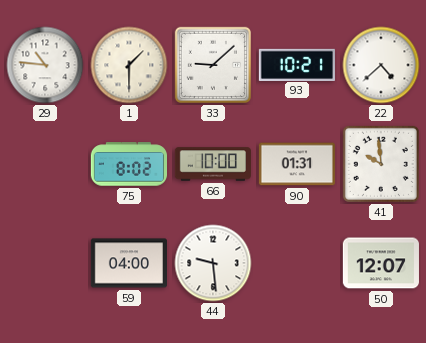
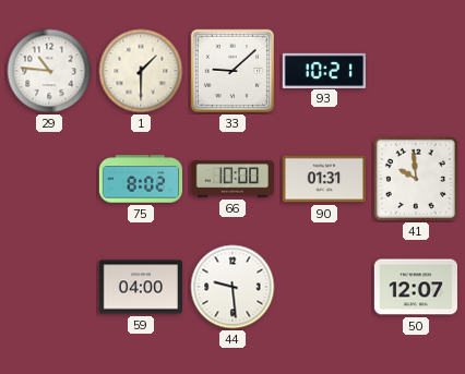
22: 4:38 -> none
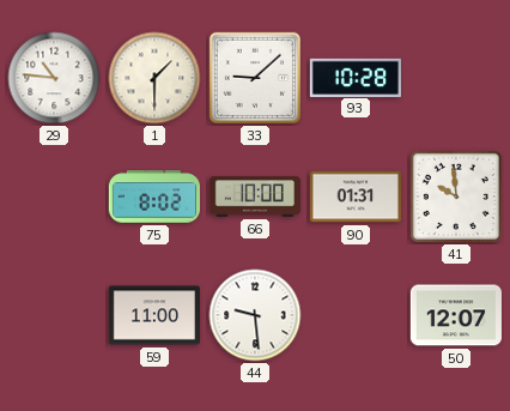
93: 10:21 -> 10:28
59: 04:00 -> 11:00
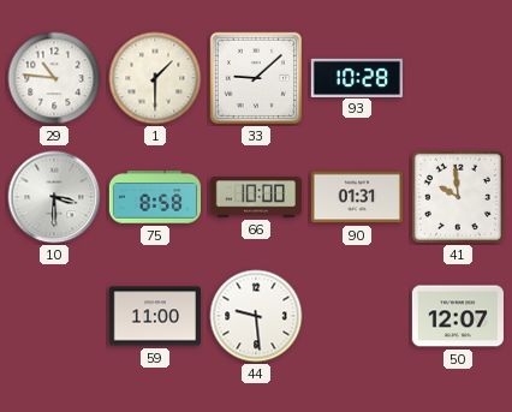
10: none -> 3:30
75: 8:02 -> 8:58
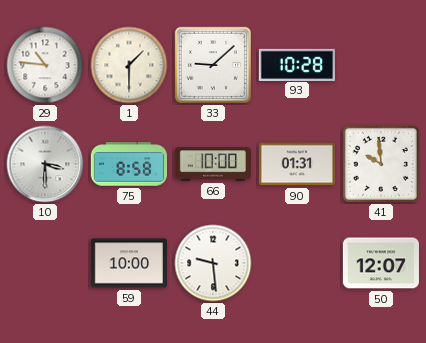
59: 11:00 -> 10:00
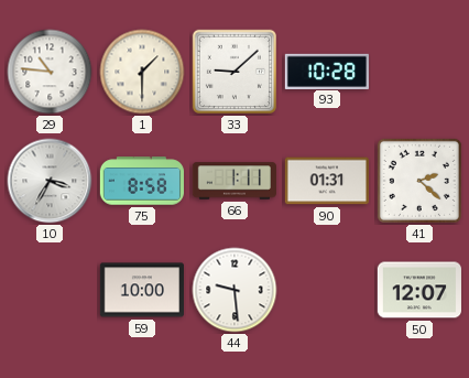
10: 3:30 -> 3:35
66: 10:00 -> 1:11
41: 9:59 -> 2:22
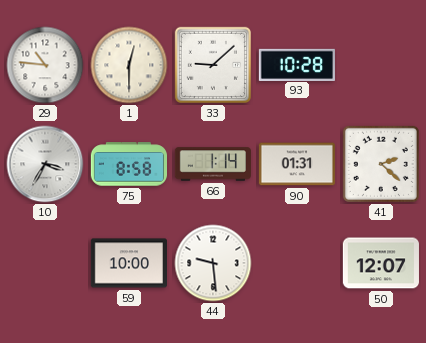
1: 1:30 -> 12:30
66: 1:11 -> 1:14
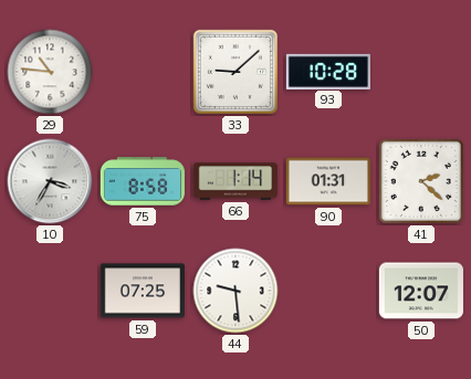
1: 12:30 -> none
59: 10:00 -> 07:25
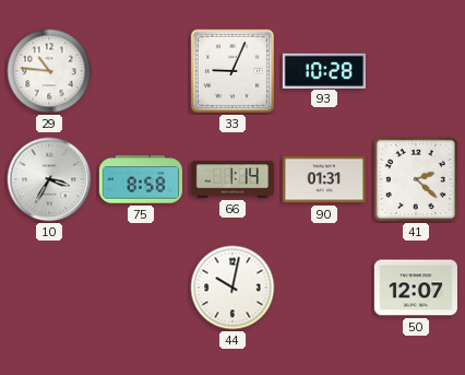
33: 9:08 -> 9:04
59: 07:25 -> none
44: 9:29 -> 10:02
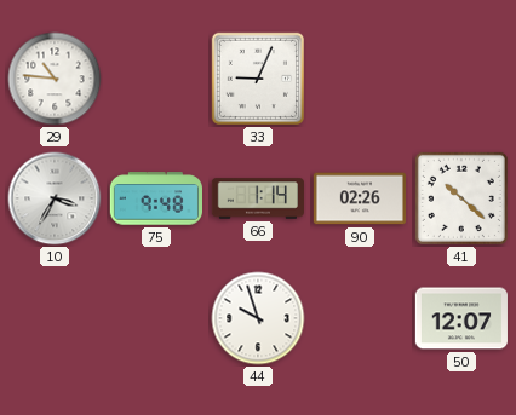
93: 10:28 -> none
75: 8:58 -> 9:48
90: 01:31 -> 02:26
41: 2:22 -> 10:22
44: 10:02 -> 9:57
